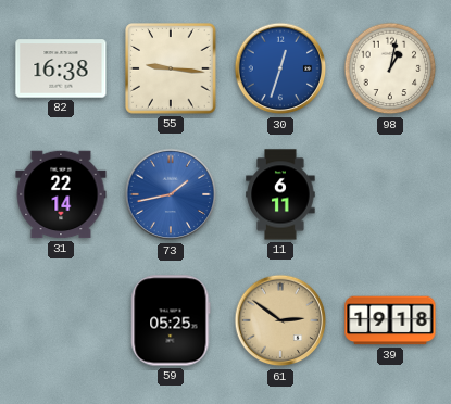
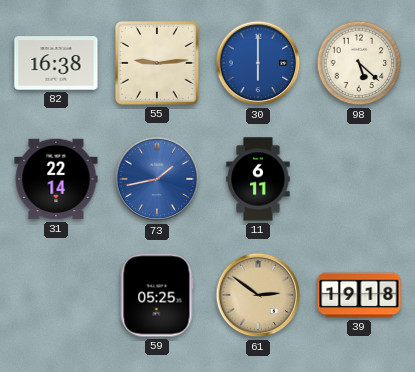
55: 9:16 -> 9:14
30: 12:33 -> 6:00
98: 1:02 -> 5:22
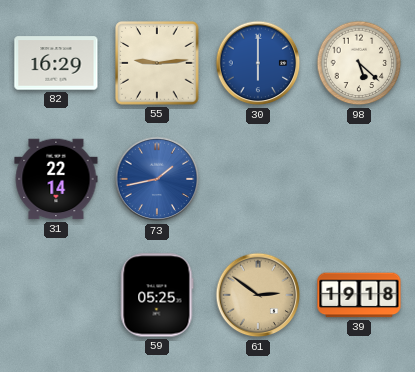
82: 16:38 -> 16:29
11: 6:11 -> none
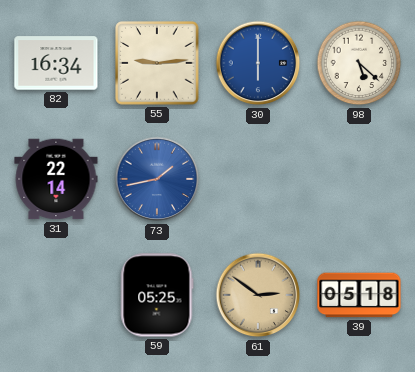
82: 16:29 -> 16:34
39: 19:18 -> 05:18
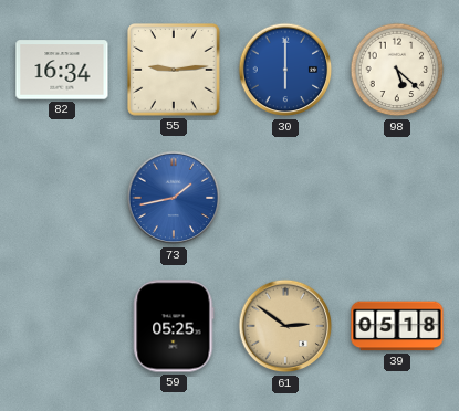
31: 22:14 -> none
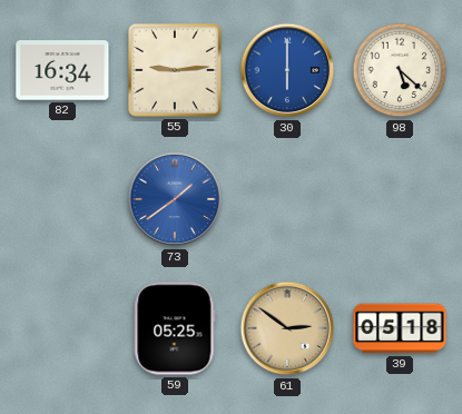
73: 1:43 -> 1:39
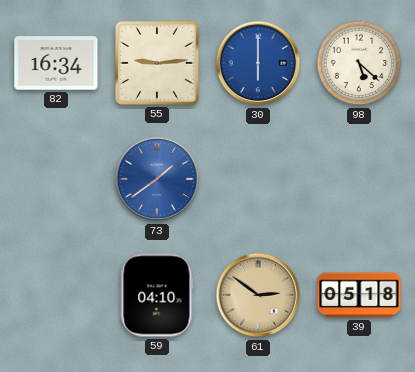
59: 05:25 -> 04:10
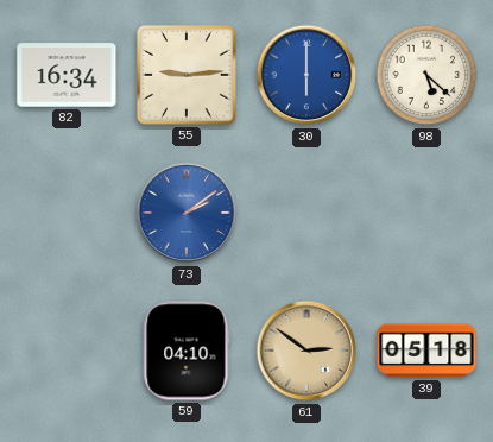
73: 1:39 -> 2:09
